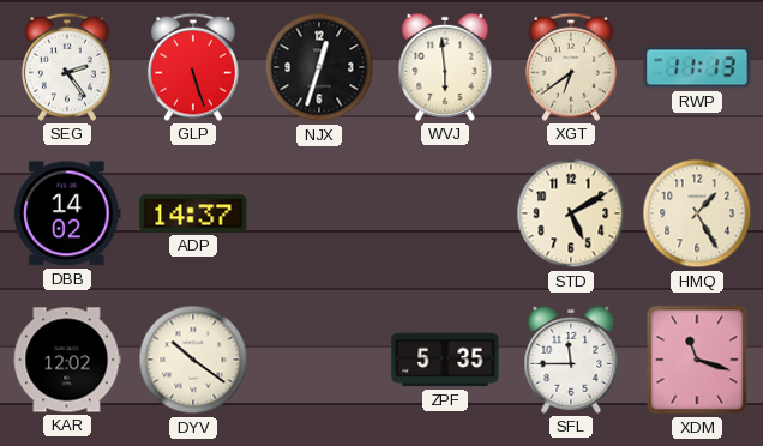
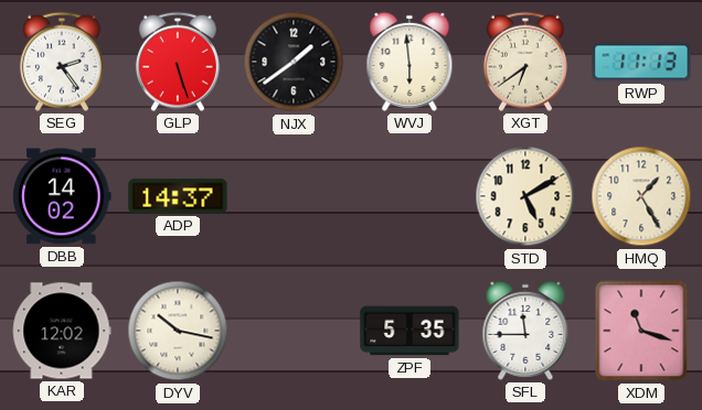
NJX: 12:33 -> 1:39
DYV: 10:21 -> 10:17
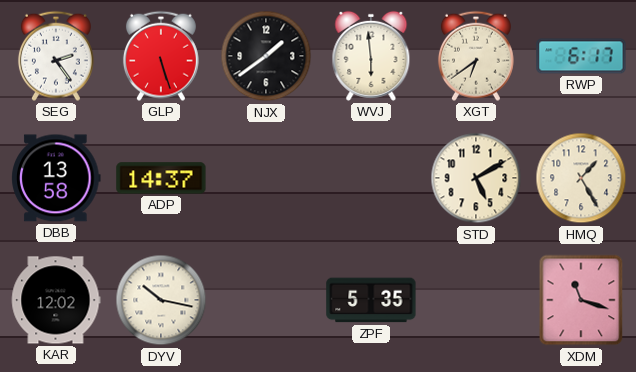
RWP: 11:13 -> 6:17
DBB: 14:02 -> 13:58
SFL: 11:45 -> none
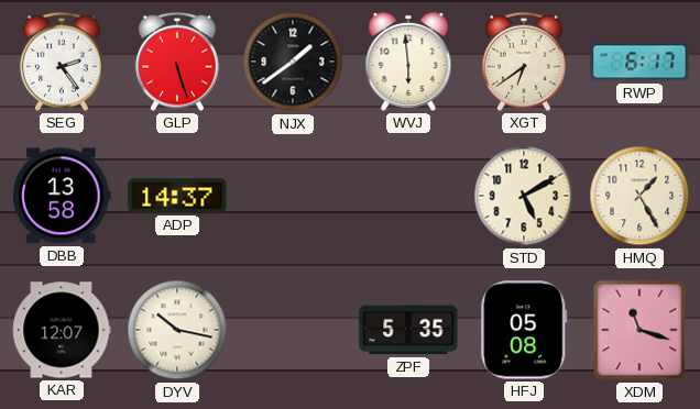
KAR: 12:02 -> 12:07
HFJ: none -> 05:08
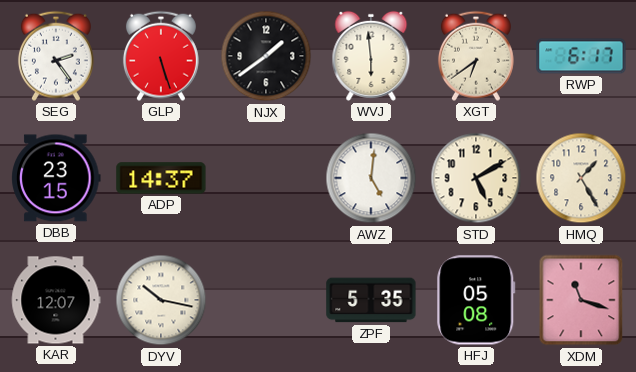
DBB: 13:58 -> 23:15
AWZ: none -> 5:01
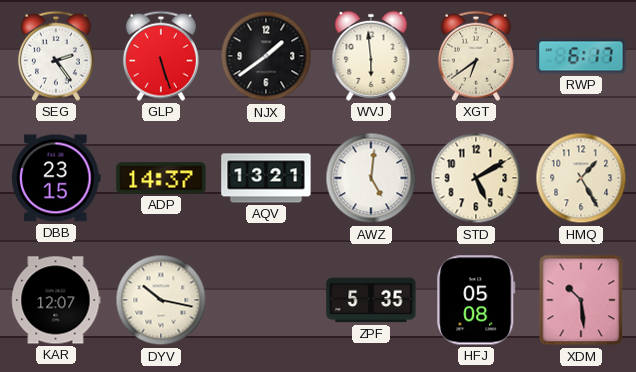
AQV: none -> 13:21
XDM: 11:18 -> 10:29
